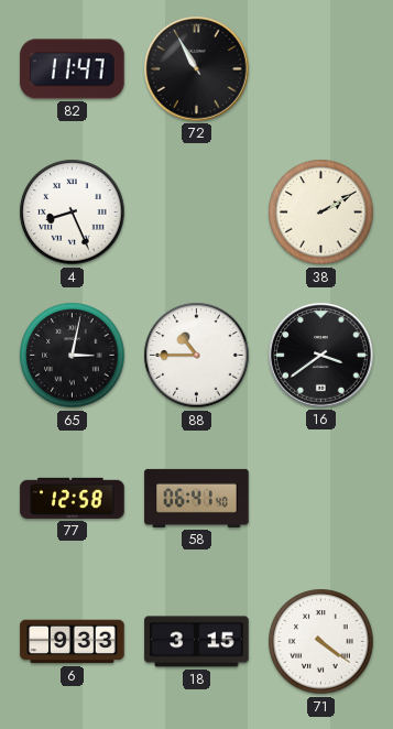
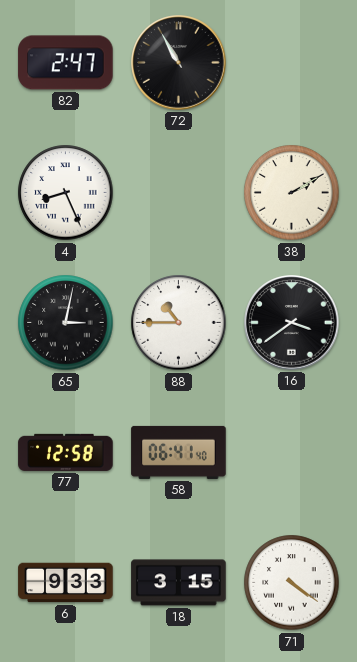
82: 11:47 -> 2:47
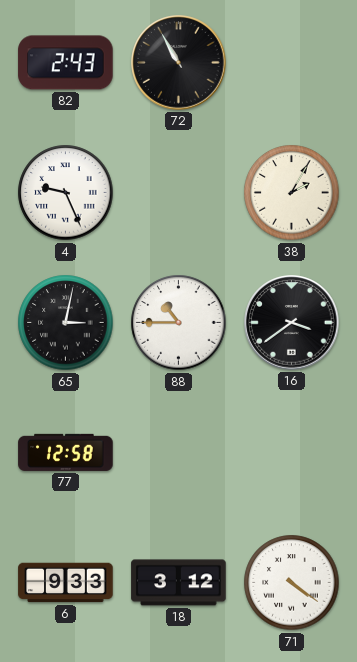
82: 2:47 -> 2:43
4: 8:26 -> 9:26
38: 2:10 -> 2:05
58: 06:41 -> none
18: 3:15 -> 3:12
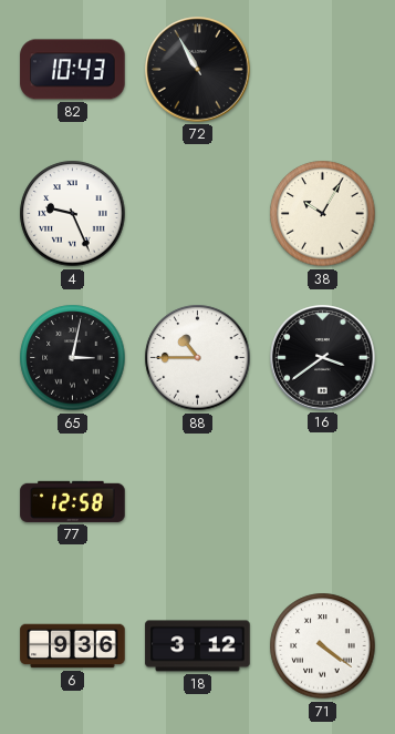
82: 2:43 -> 10:43
38: 2:05 -> 10:05
6: 9:33 -> 9:36
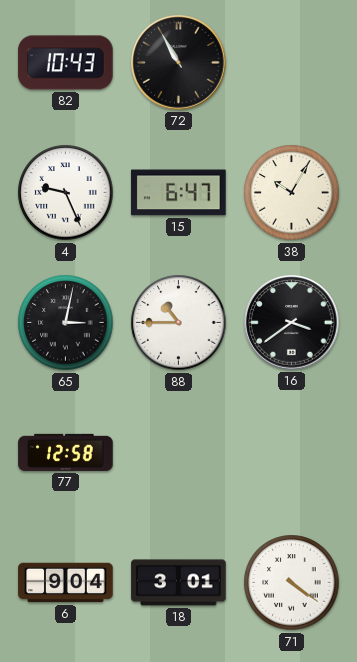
15: none -> 6:47
6: 9:36 -> 9:04
18: 3:12 -> 3:01
